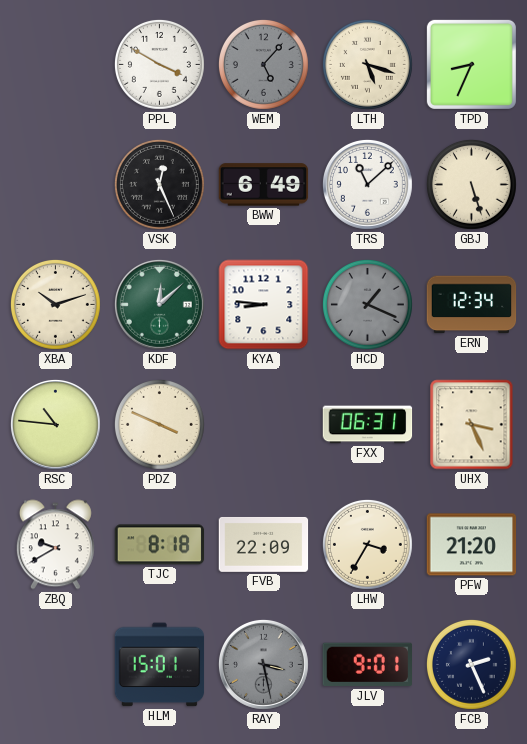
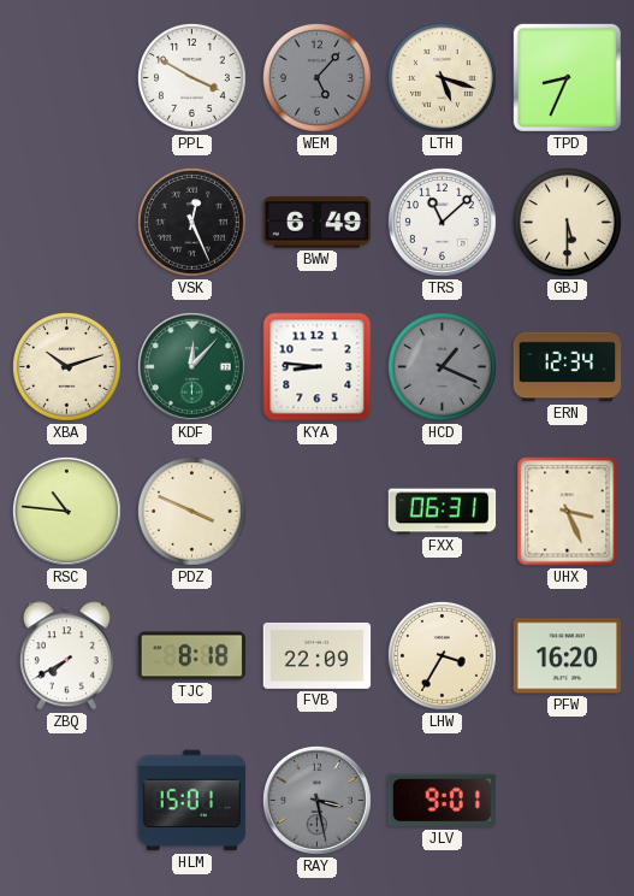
GBJ: 5:27 -> 5:30
KDF: 12:08 -> 12:07
ZBQ: 9:40 -> 7:40
PFW: 21:20 -> 16:20
FCB: 2:26 -> none
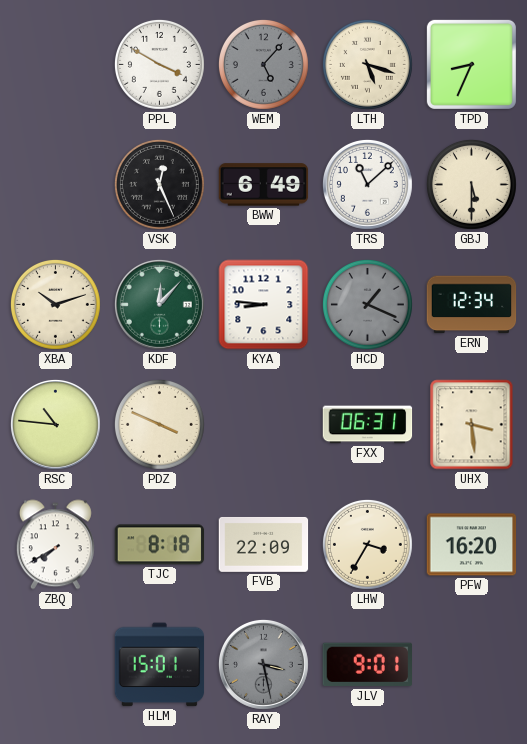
UHX: 3:26 -> 3:29
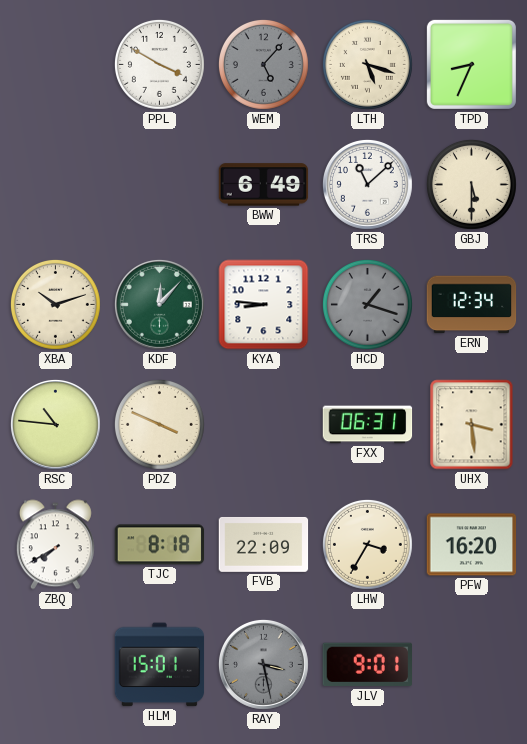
VSK: 12:26 -> none
HCD: 1:19 -> 1:18
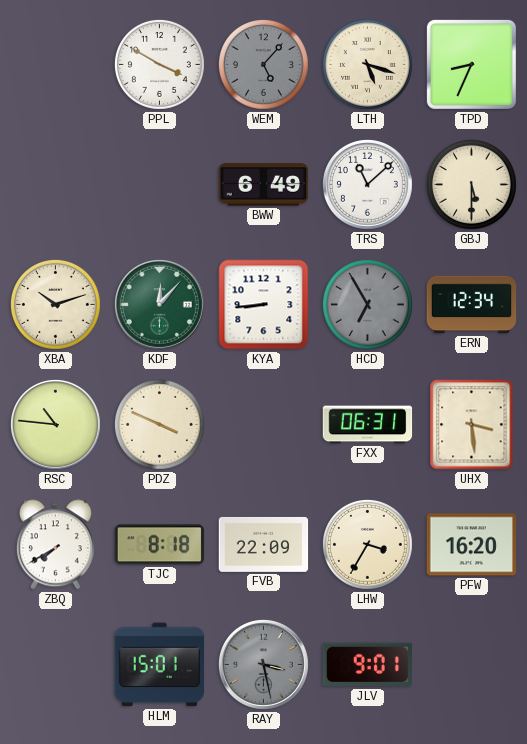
KYA: 8:46 -> 8:44
HCD: 1:18 -> 6:55
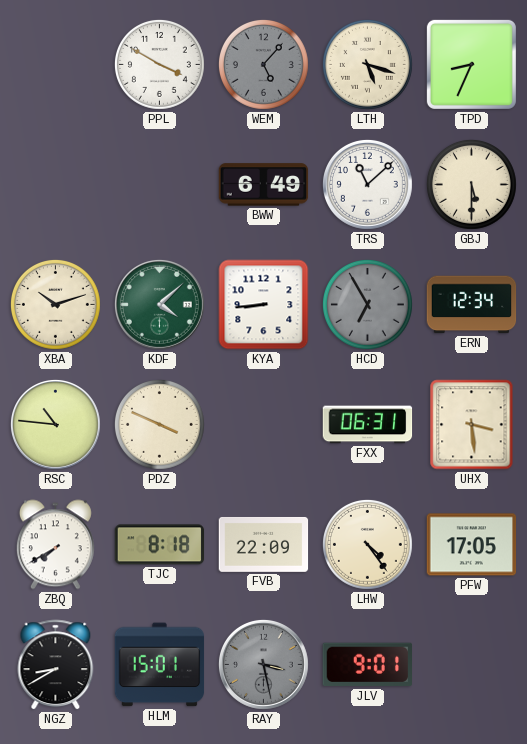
KDF: 12:07 -> 4:08
LHW: 3:35 -> 4:24
PFW: 16:20 -> 17:05
NGZ: none -> 8:40
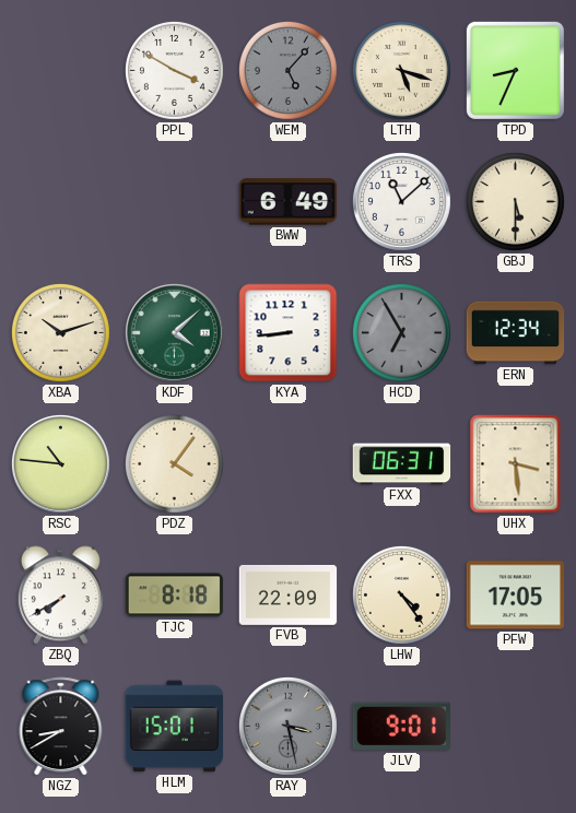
PDZ: 3:49 -> 4:06
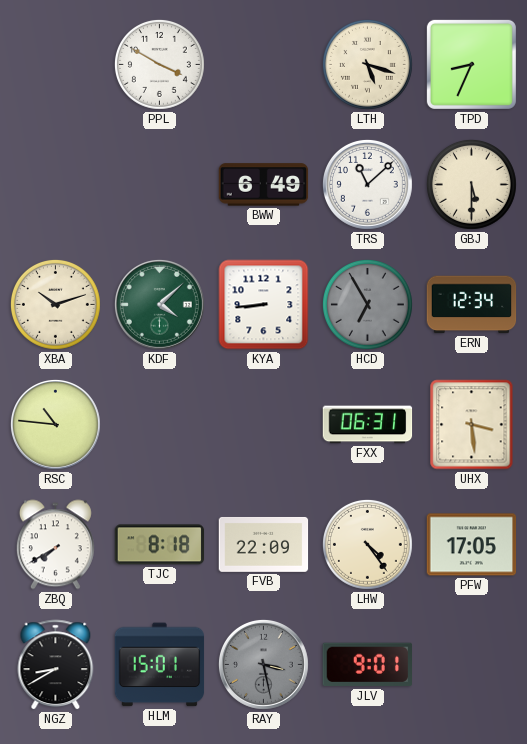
WEM: 5:07 -> none
PDZ: 4:06 -> none
